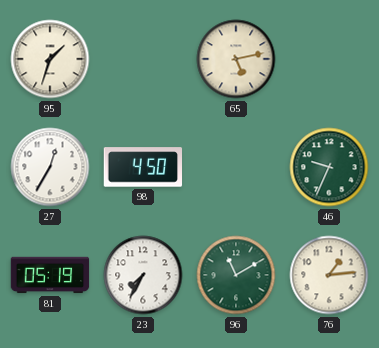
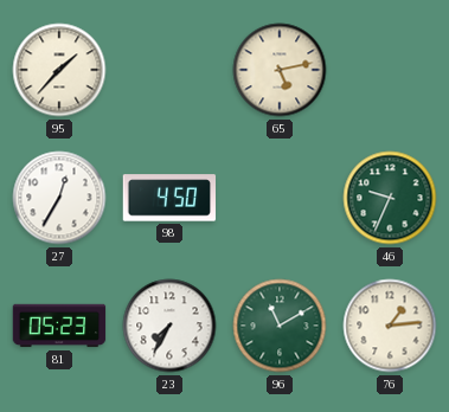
95: 1:33 -> 1:37
81: 05:19 -> 05:23
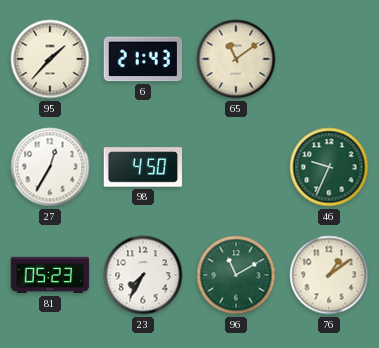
6: none -> 21:43
65: 5:13 -> 11:09
76: 1:14 -> 1:09
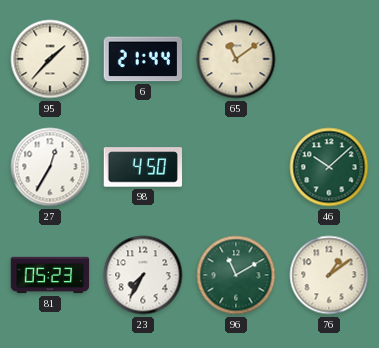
6: 21:43 -> 21:44
46: 9:34 -> 10:08
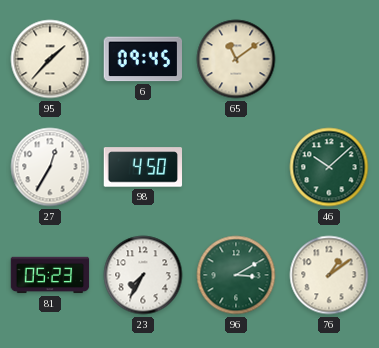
6: 21:44 -> 09:45
96: 11:10 -> 3:10
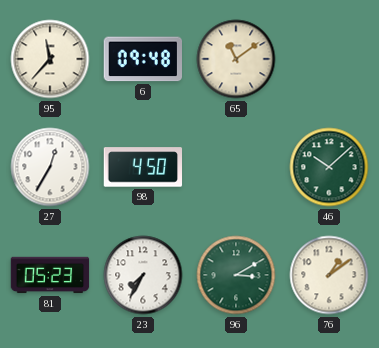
95: 1:37 -> 11:37
6: 09:45 -> 09:48
